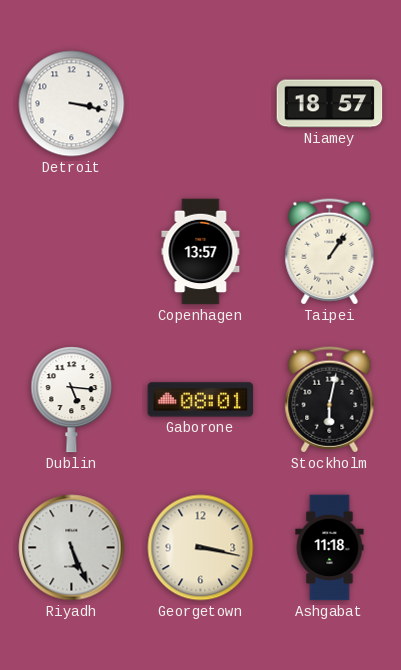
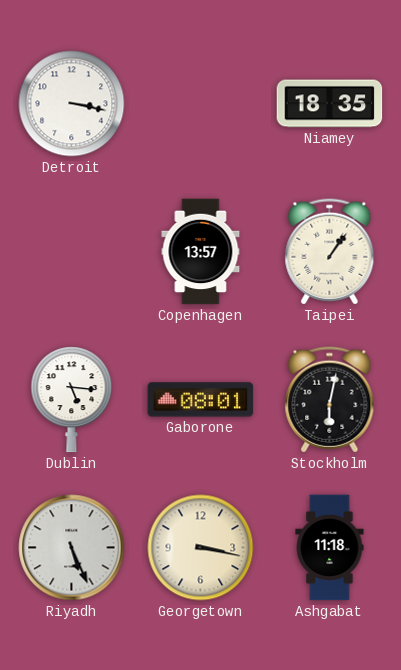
Niamey: 18:57 -> 18:35
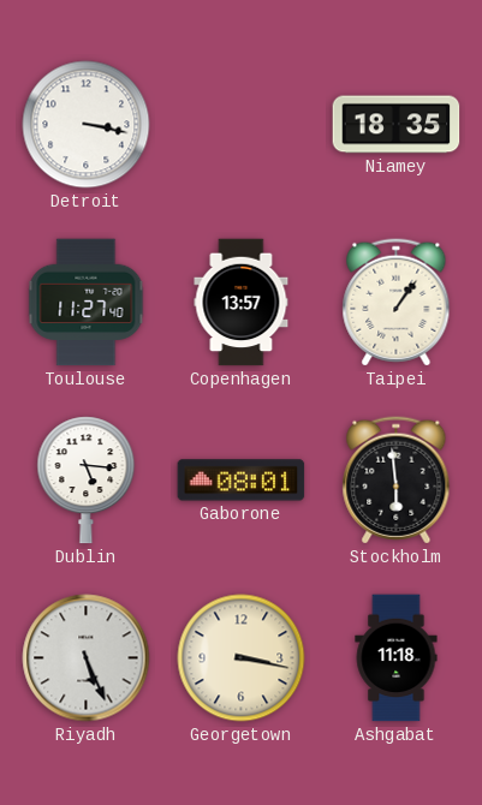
Toulouse: none -> 11:27
Stockholm: 6:02 -> 5:59
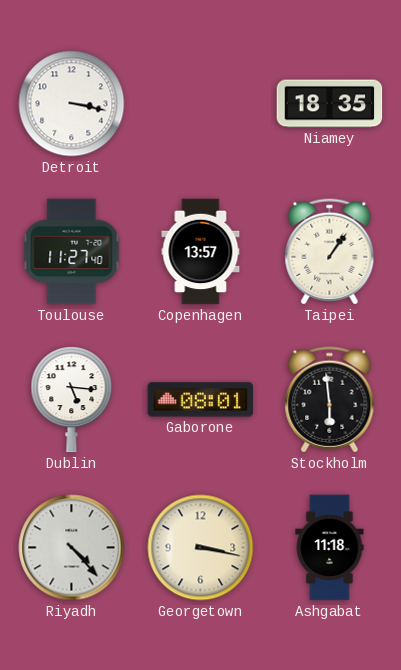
Riyadh: 5:26 -> 4:23
